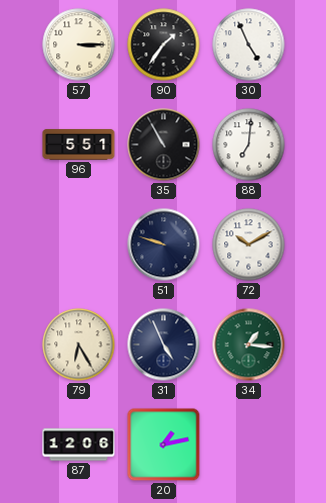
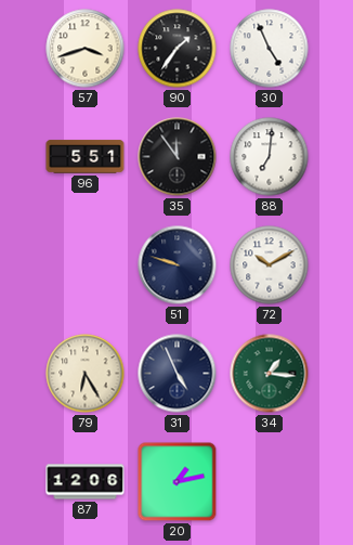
57: 3:15 -> 3:42
35: 10:55 -> 11:54
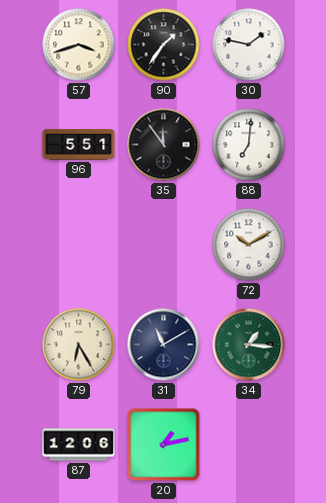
30: 4:56 -> 1:47
51: 9:48 -> none
31: 4:56 -> 11:10
